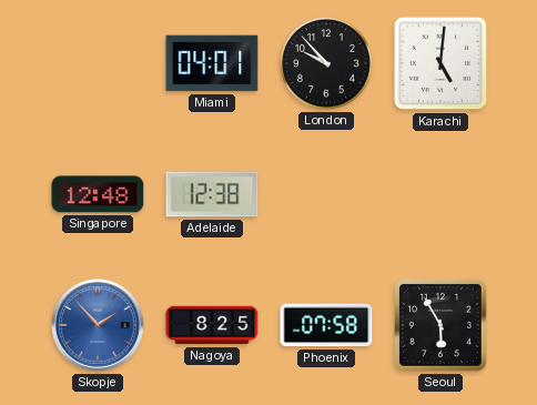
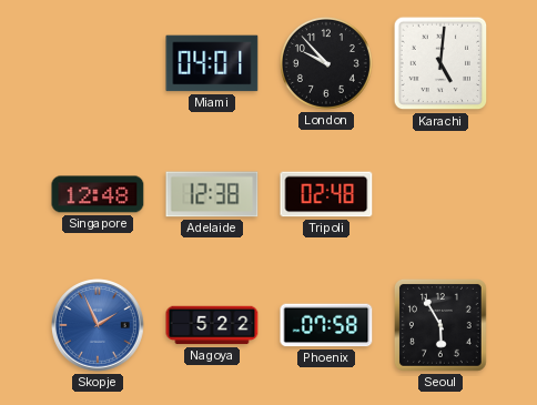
Tripoli: none -> 02:48
Skopje: 1:53 -> 1:56
Nagoya: 8:25 -> 5:22
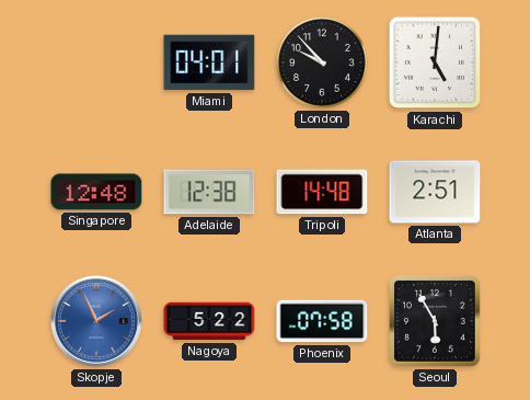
Tripoli: 02:48 -> 14:48
Atlanta: none -> 2:51
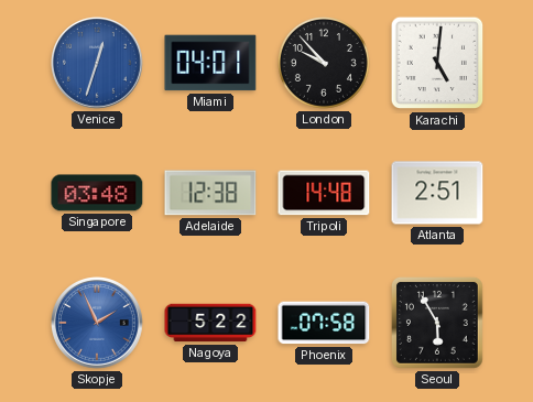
Venice: none -> 12:33
Singapore: 12:48 -> 03:48
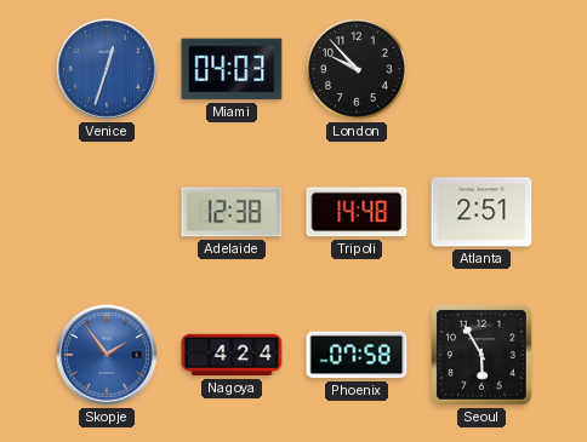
Miami: 04:01 -> 04:03
Karachi: 5:01 -> none
Singapore: 03:48 -> none
Skopje: 1:56 -> 1:54
Nagoya: 5:22 -> 4:24
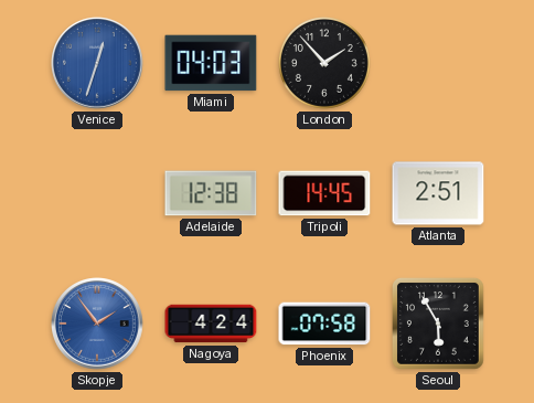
London: 9:53 -> 1:53
Tripoli: 14:48 -> 14:45
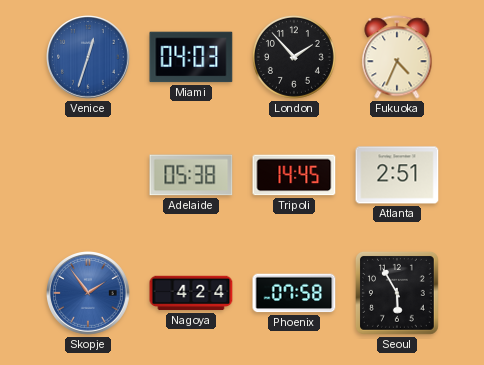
Fukuoka: none -> 4:34
Adelaide: 12:38 -> 05:38
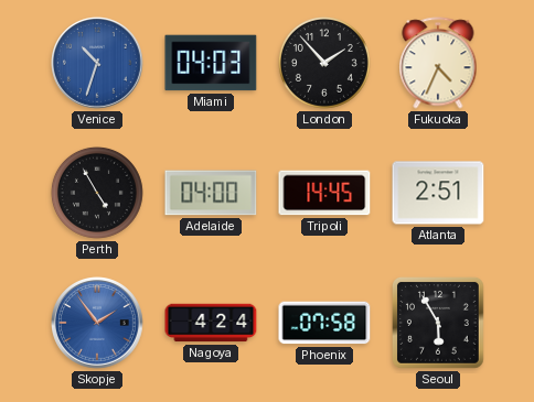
Venice: 12:33 -> 10:33
Perth: none -> 4:55
Adelaide: 05:38 -> 04:00
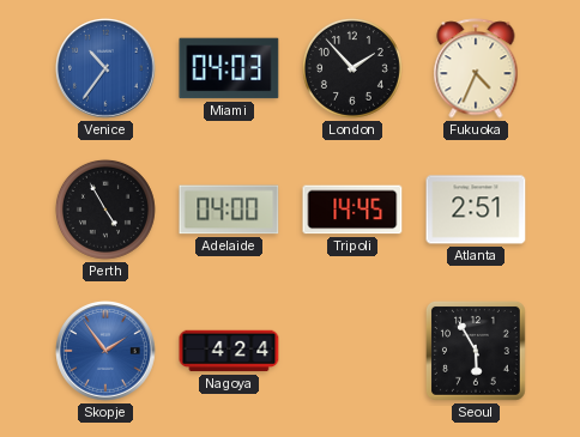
Venice: 10:33 -> 10:36
Phoenix: 07:58 -> none
